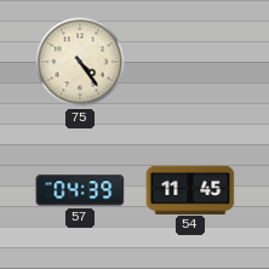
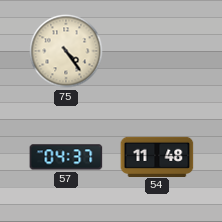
57: 04:39 -> 04:37
54: 11:45 -> 11:48
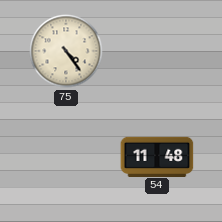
57: 04:37 -> none
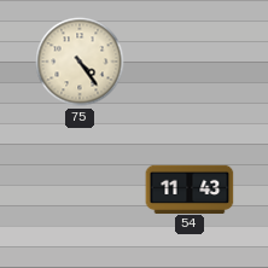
54: 11:48 -> 11:43
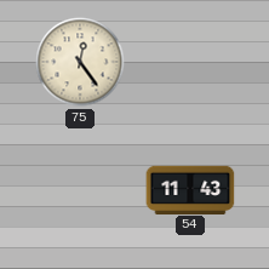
75: 4:24 -> 12:24
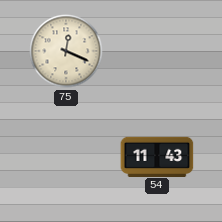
75: 12:24 -> 12:19
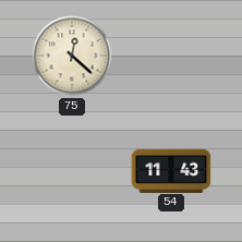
75: 12:19 -> 12:22
